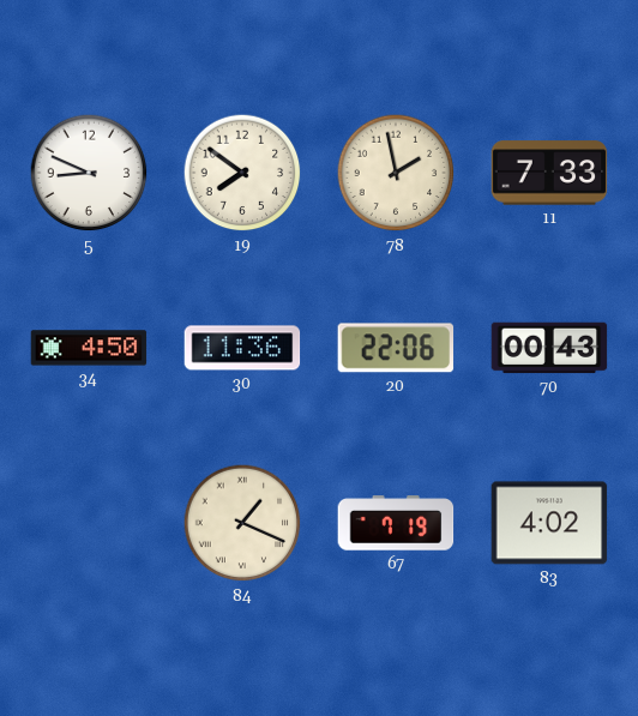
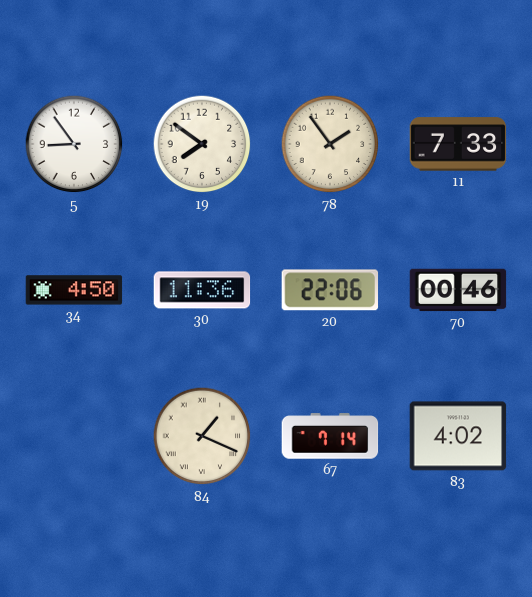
5: 8:49 -> 8:54
78: 1:58 -> 1:54
70: 00:43 -> 00:46
67: 7:19 -> 7:14
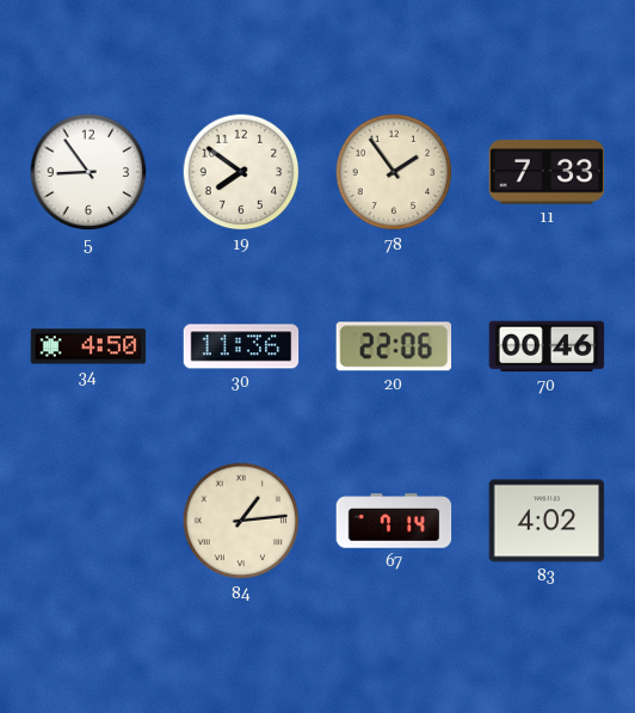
84: 1:19 -> 1:14
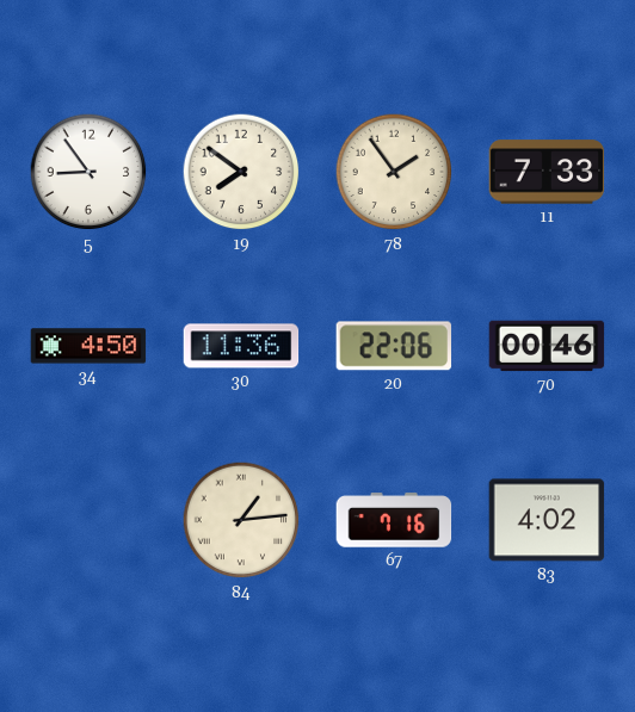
67: 7:14 -> 7:16
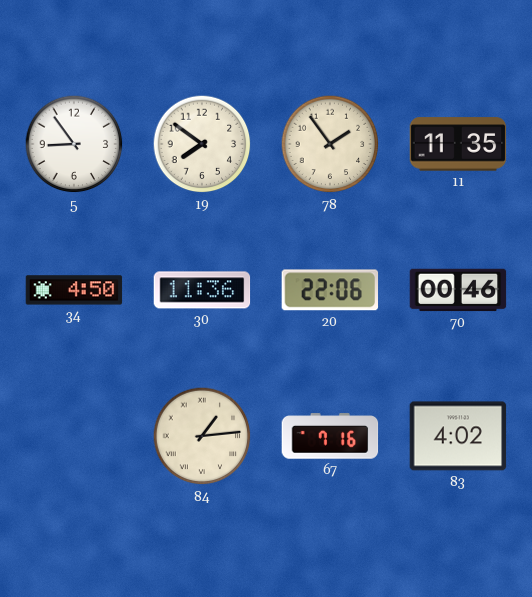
11: 7:33 -> 11:35
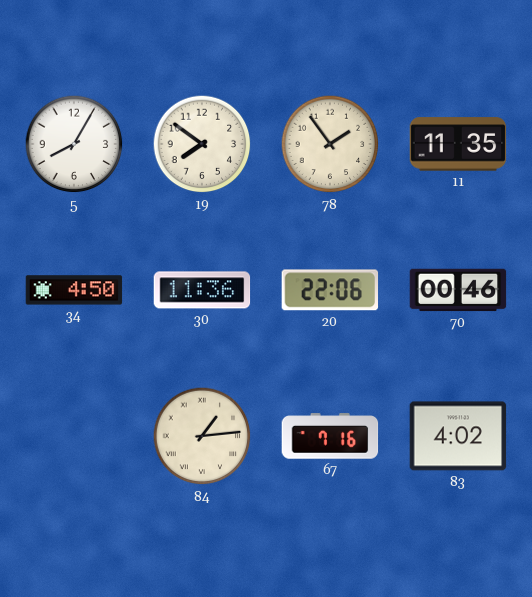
5: 8:54 -> 8:05
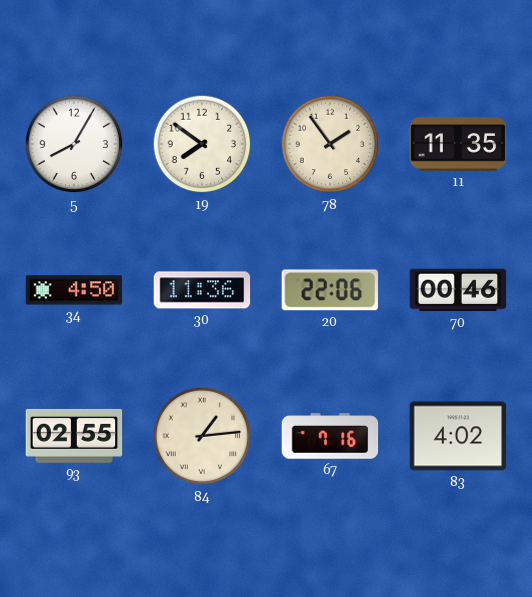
93: none -> 02:55
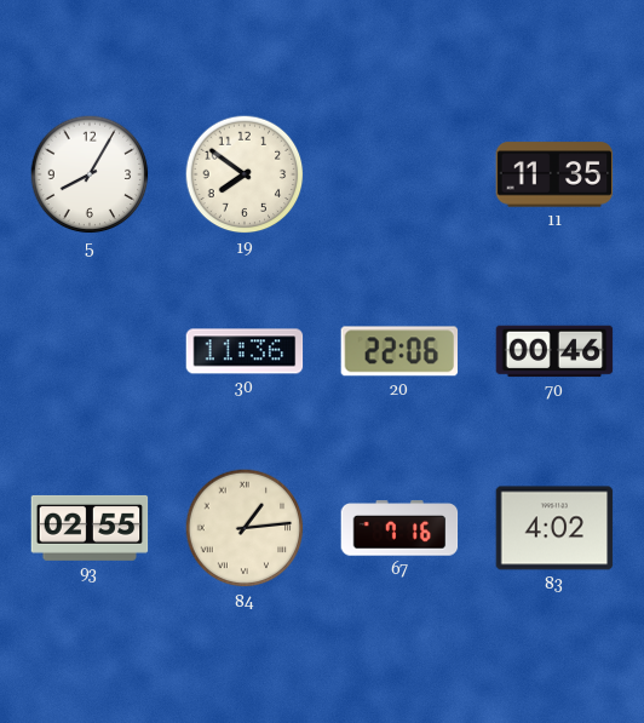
78: 1:54 -> none
34: 4:50 -> none
